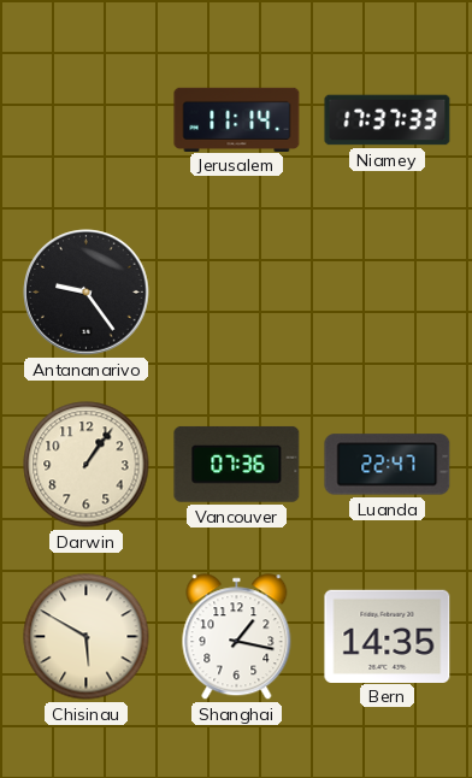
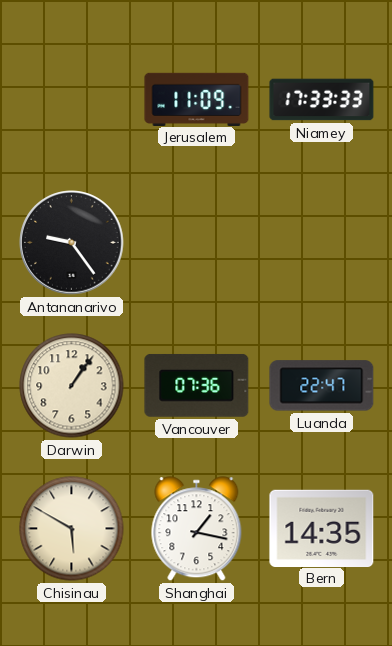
Jerusalem: 11:14 -> 11:09
Niamey: 17:37 -> 17:33
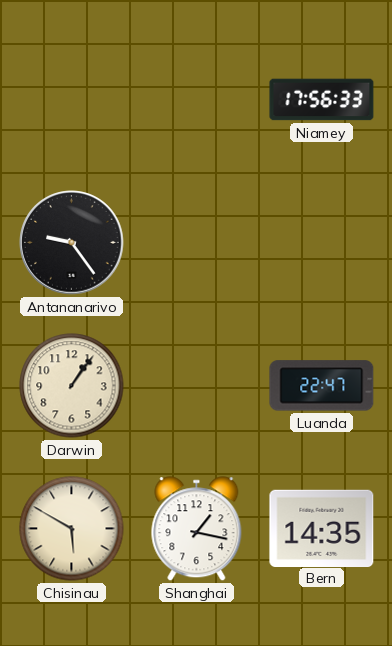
Jerusalem: 11:09 -> none
Niamey: 17:33 -> 17:56
Vancouver: 07:36 -> none
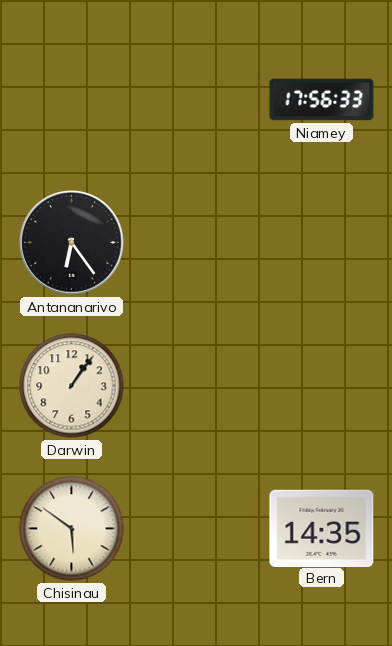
Antananarivo: 9:24 -> 6:24
Luanda: 22:47 -> none
Chisinau: 5:50 -> 5:51
Shanghai: 1:17 -> none
